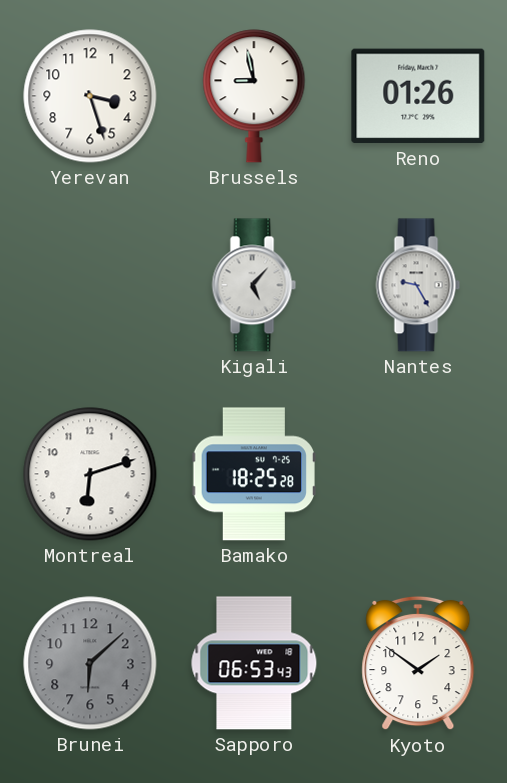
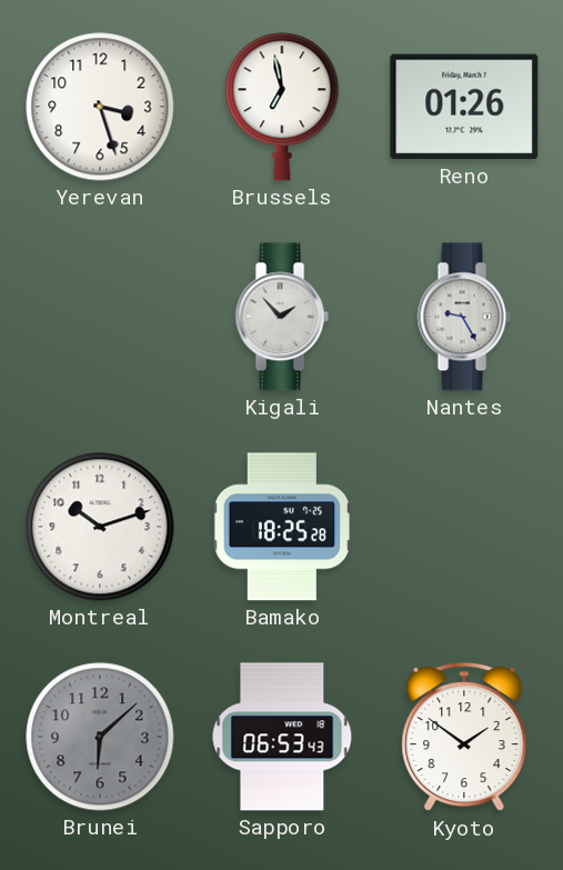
Brussels: 8:58 -> 6:58
Kigali: 5:07 -> 1:53
Montreal: 6:12 -> 10:12
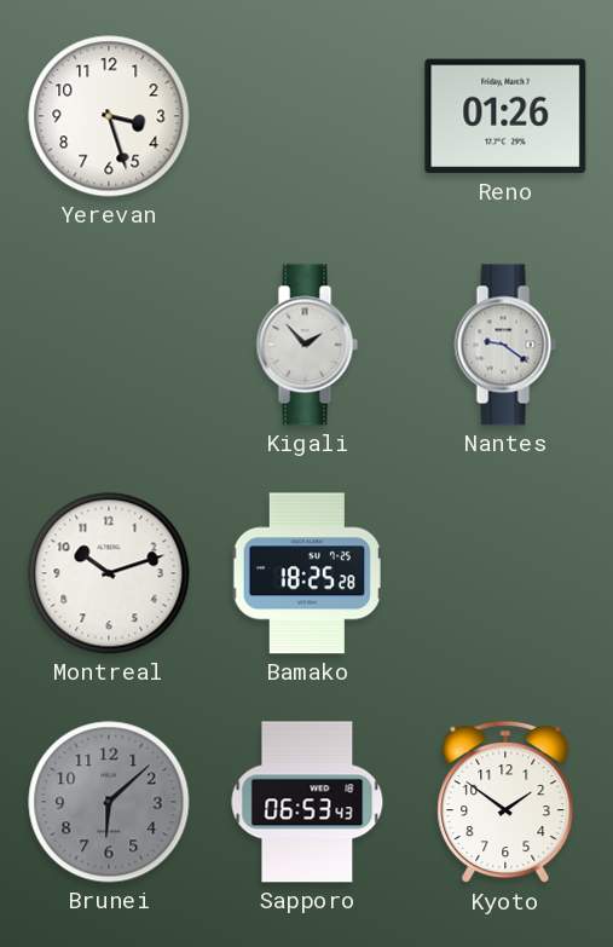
Brussels: 6:58 -> none
Nantes: 9:25 -> 9:21
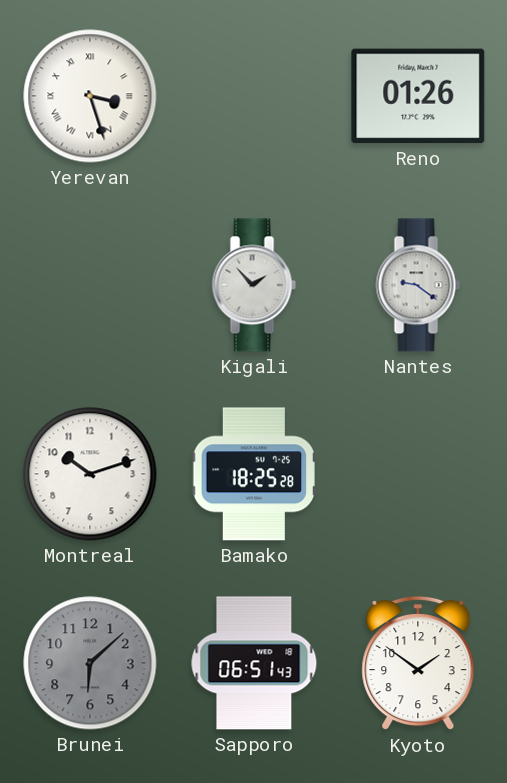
Yerevan numerals: Arabic -> Roman
Sapporo: 06:53 -> 06:51
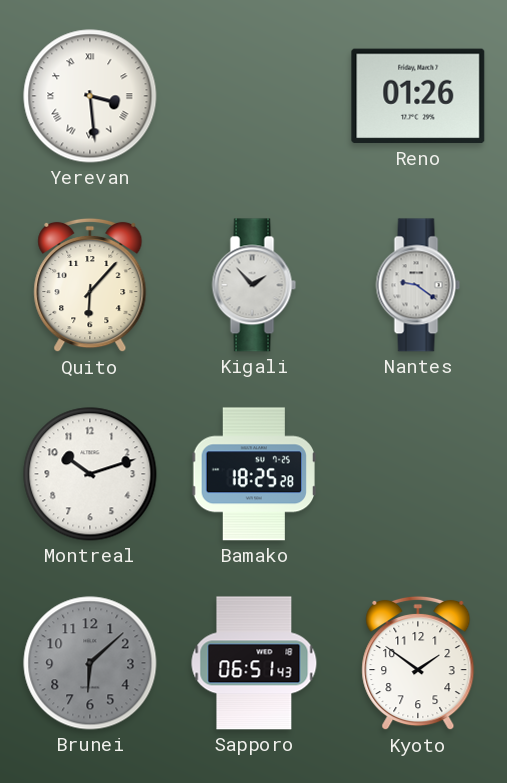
Yerevan: 3:27 -> 3:29
Quito: none -> 6:07
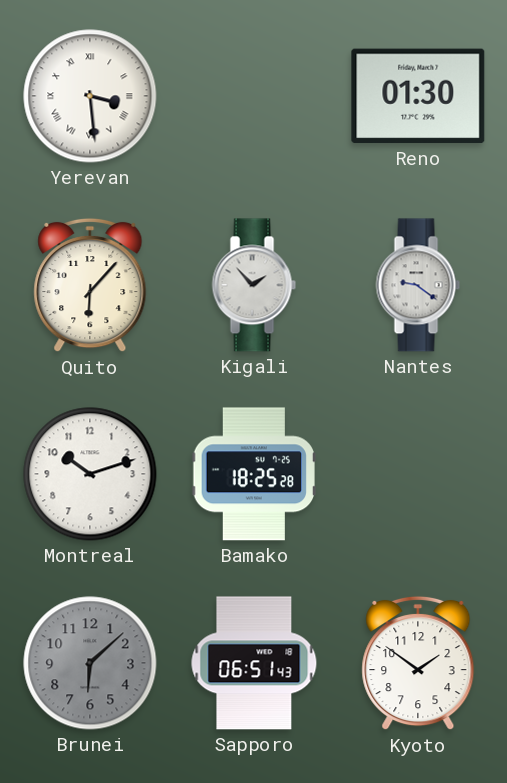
Reno: 01:26 -> 01:30
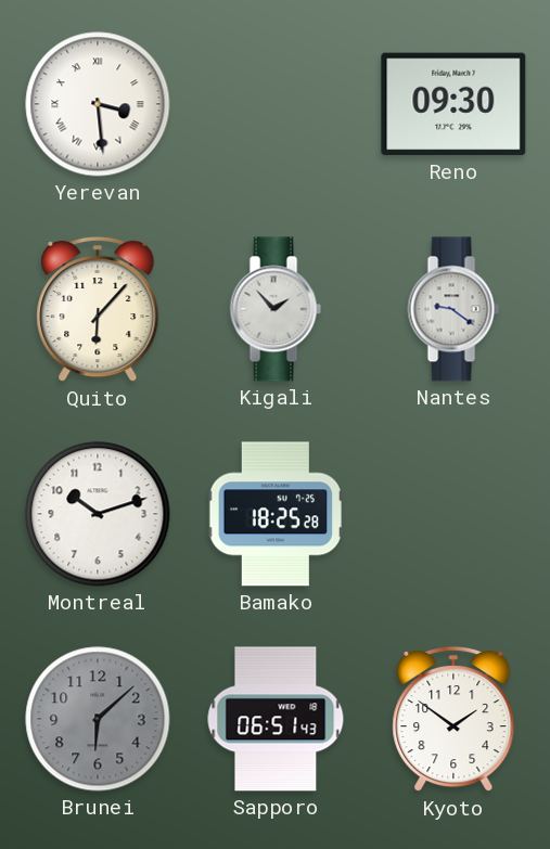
Reno: 01:30 -> 09:30
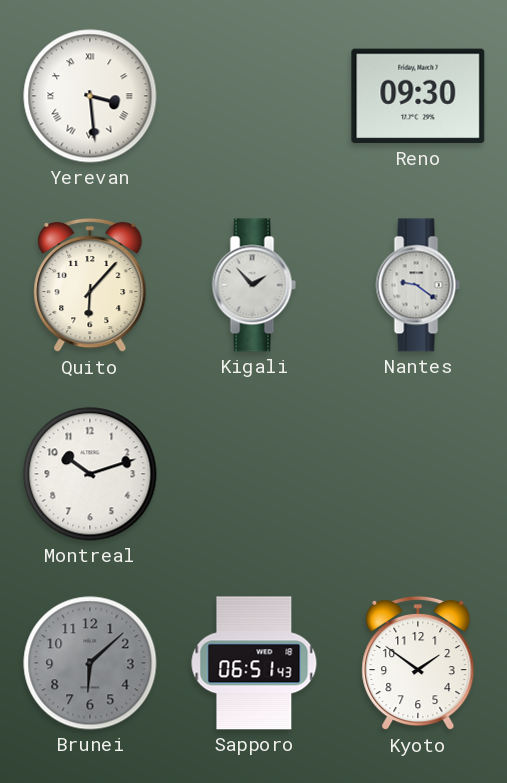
Bamako: 18:25 -> none
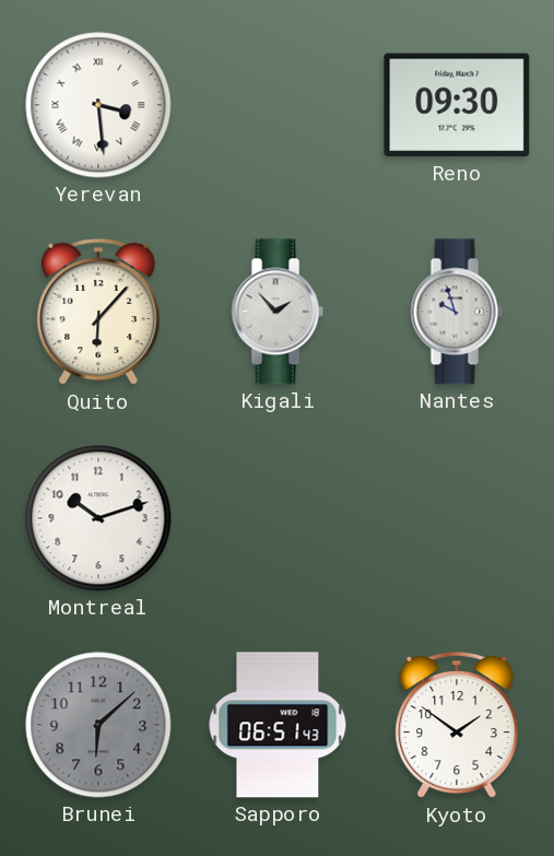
Nantes: 9:21 -> 9:57
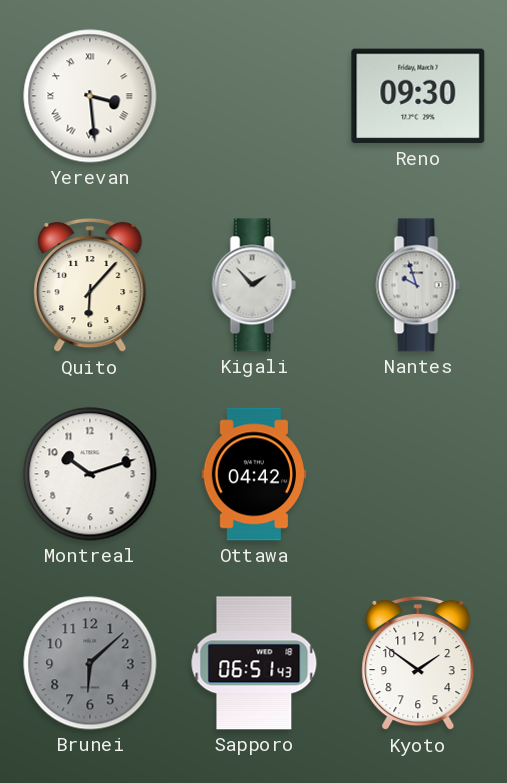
Ottawa: none -> 04:42
